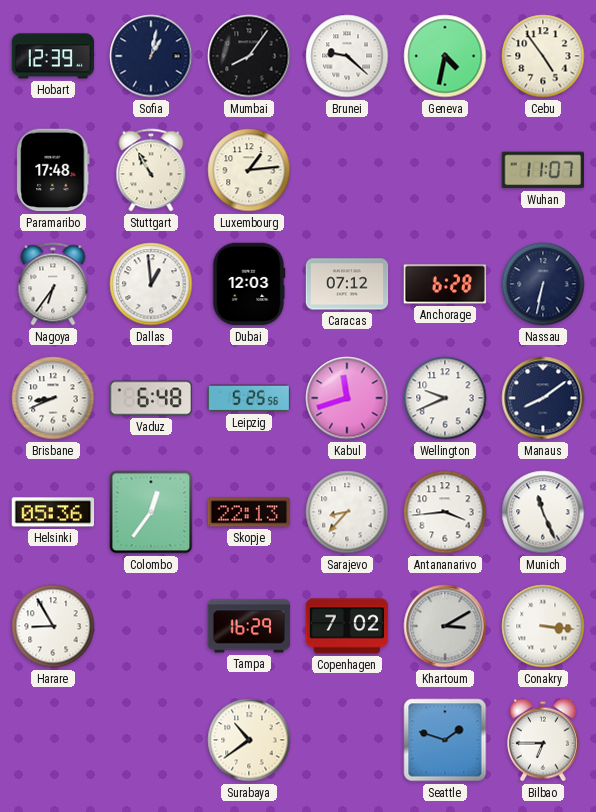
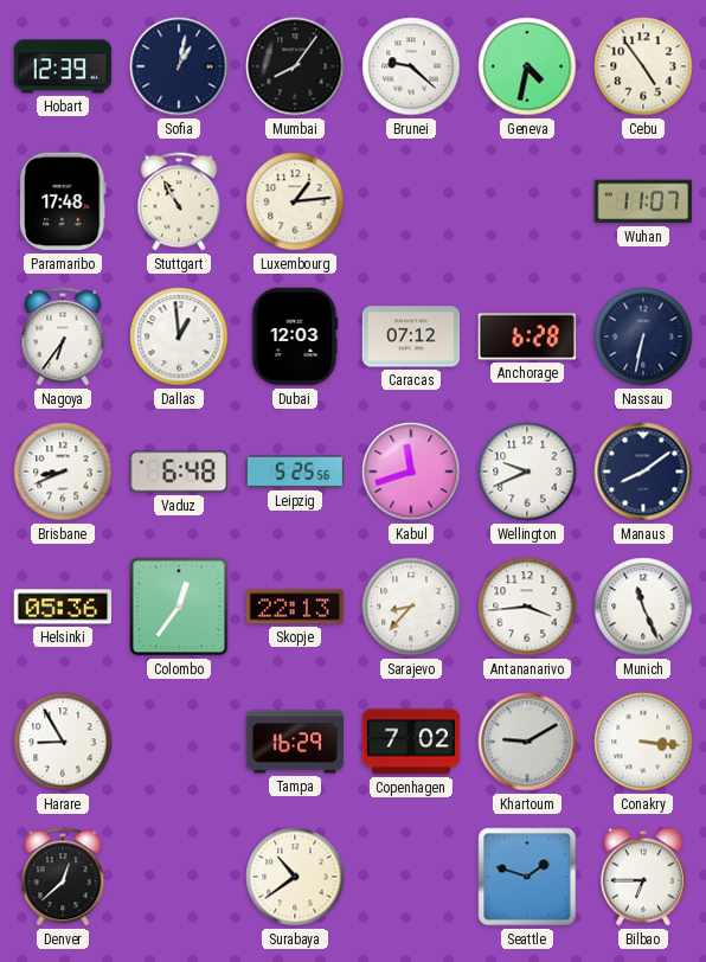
Khartoum: 3:10 -> 9:10
Denver: none -> 12:38
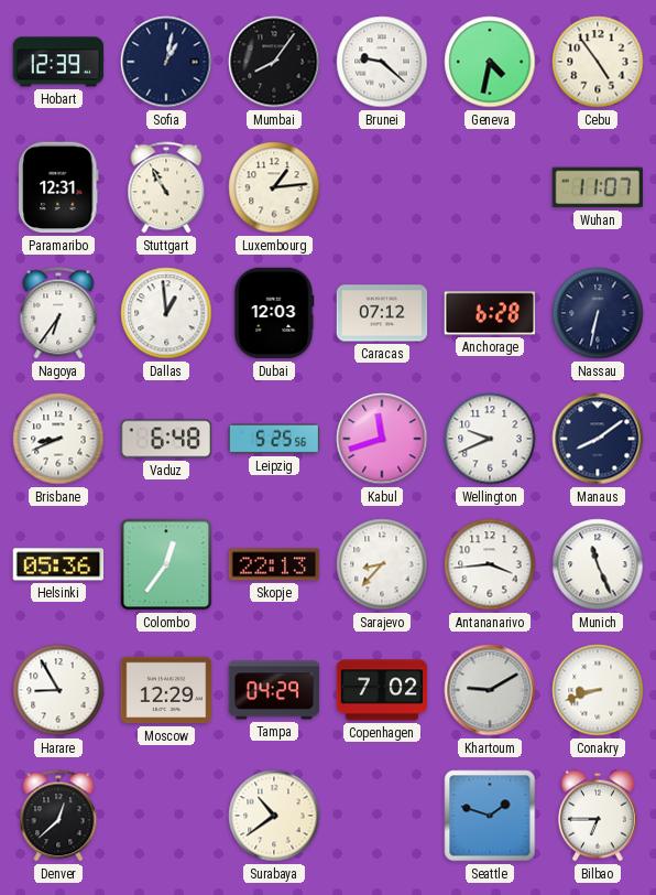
Paramaribo: 17:48 -> 12:31
Moscow: none -> 12:29
Tampa: 16:29 -> 04:29
Conakry: 3:16 -> 8:42
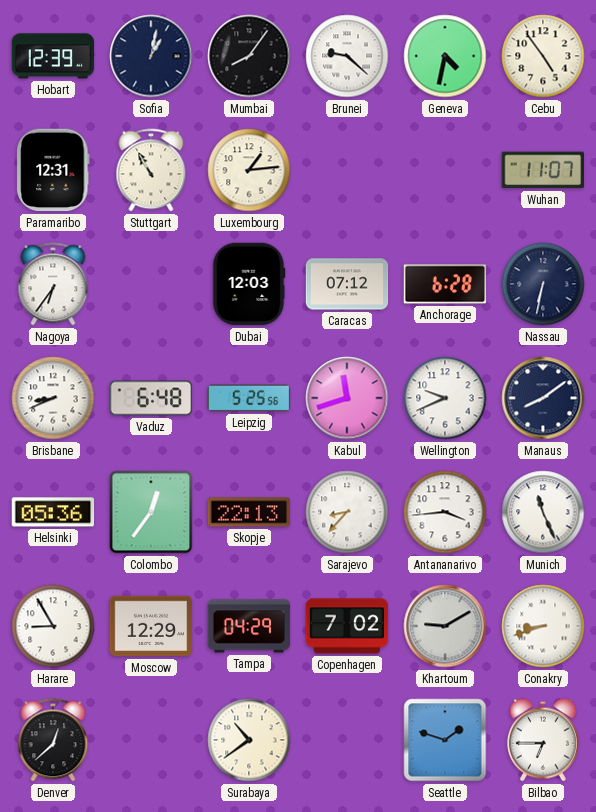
Dallas: 12:59 -> none
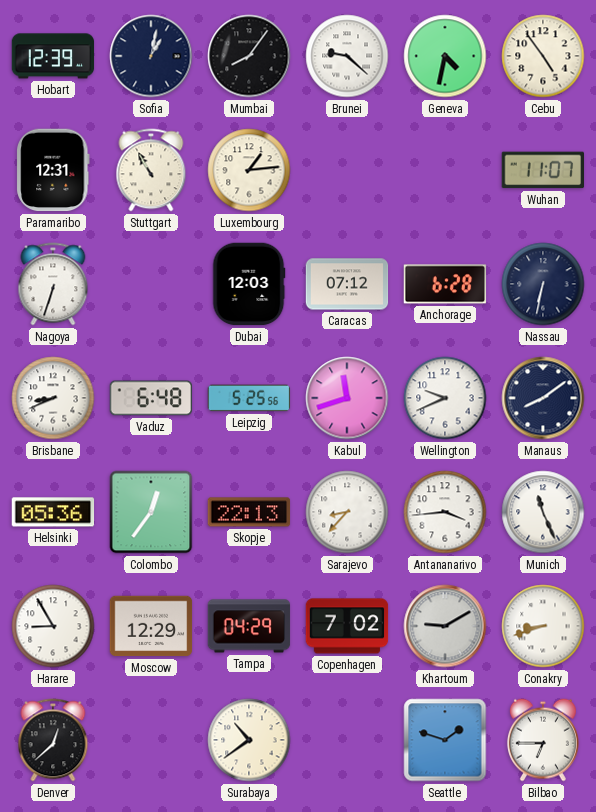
Nagoya: 6:36 -> 6:33
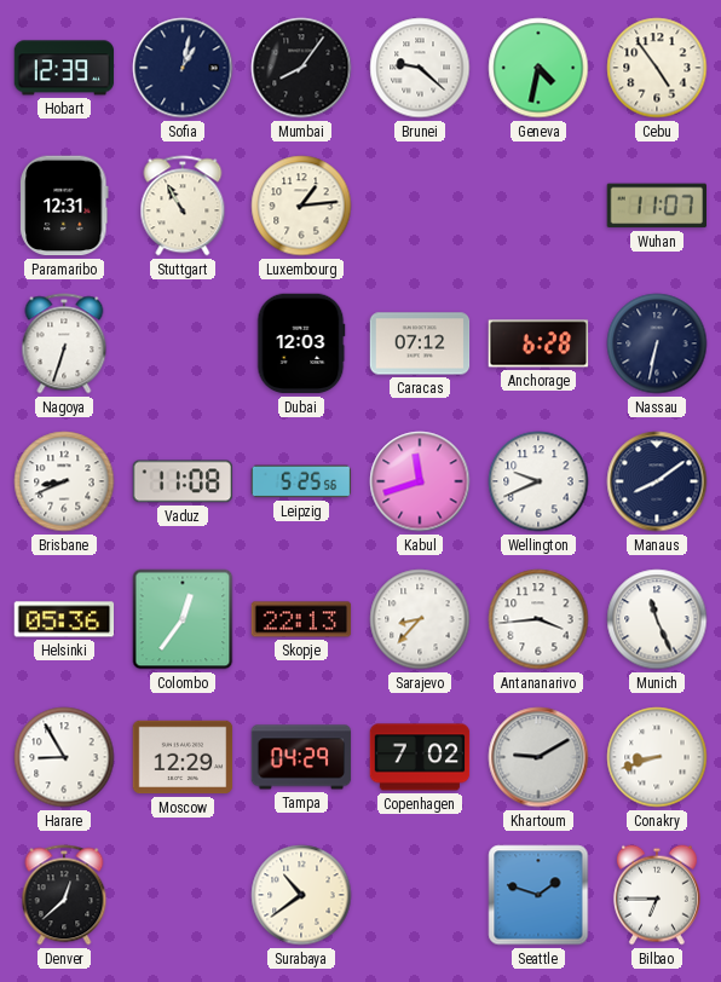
Vaduz: 6:48 -> 11:08
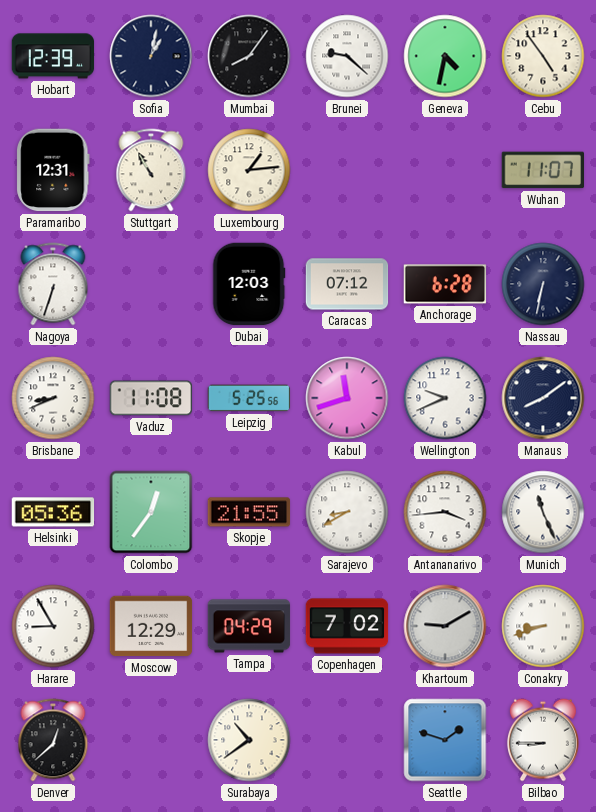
Skopje: 22:13 -> 21:55
Sarajevo: 8:37 -> 8:40
Bilbao: 6:45 -> 8:45
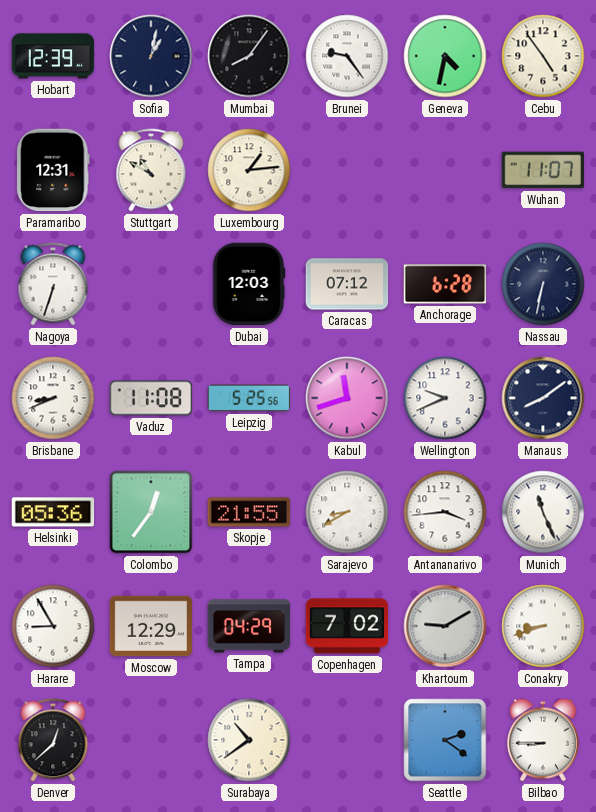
Brunei: 9:22 -> 9:24
Stuttgart: 10:55 -> 10:50
Seattle: 1:48 -> 2:21
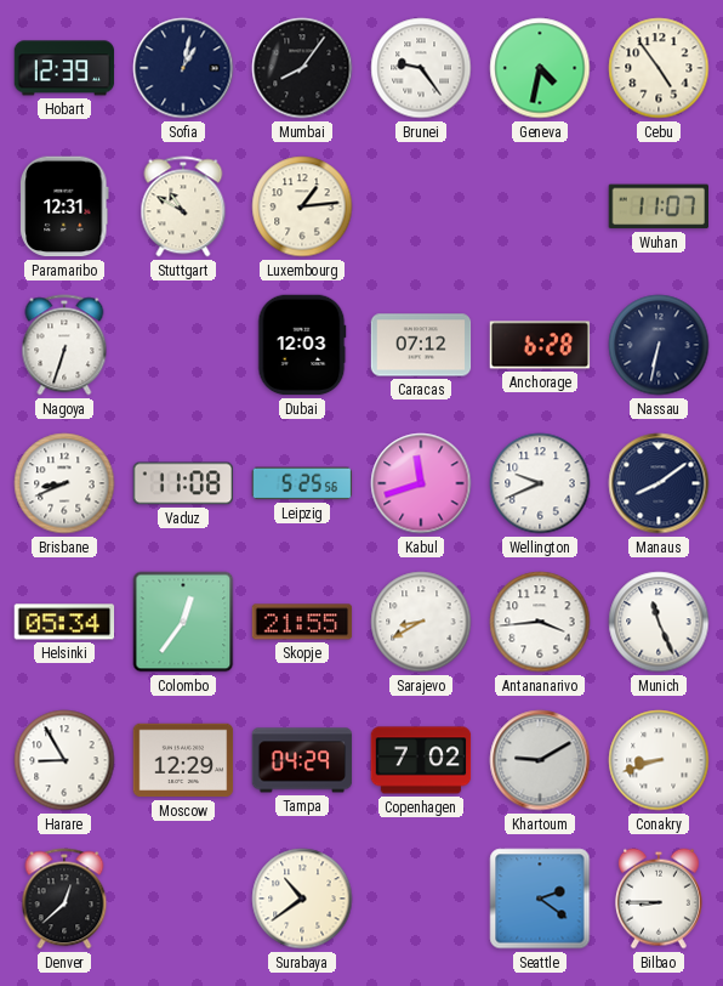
Helsinki: 05:36 -> 05:34
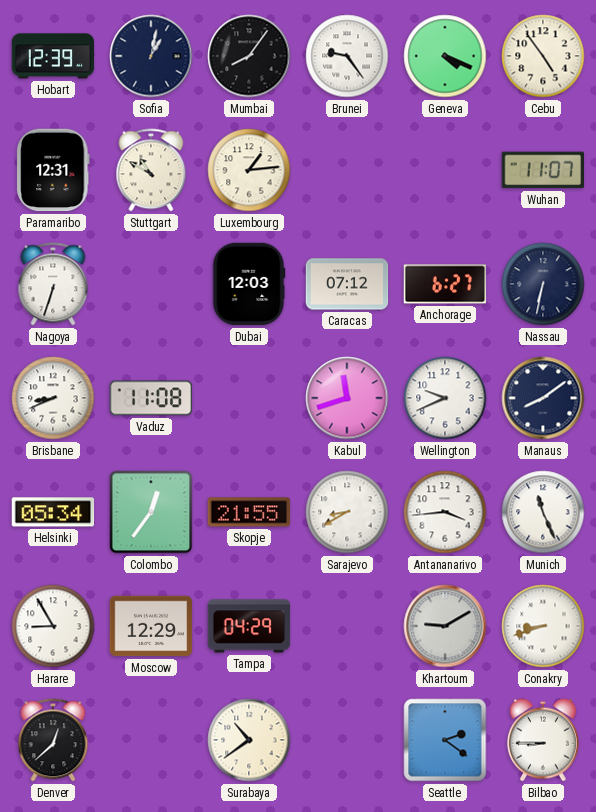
Geneva: 4:32 -> 4:19
Anchorage: 6:28 -> 6:27
Leipzig: 5:25 -> none
Copenhagen: 7:02 -> none
